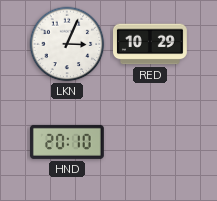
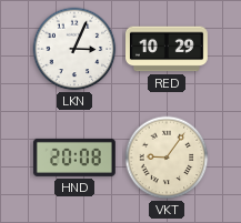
HND: 20:10 -> 20:08
VKT: none -> 9:06
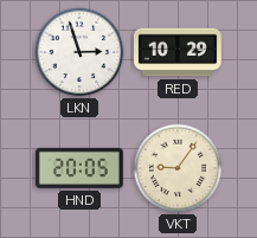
LKN: 3:04 -> 2:57
HND: 20:08 -> 20:05
